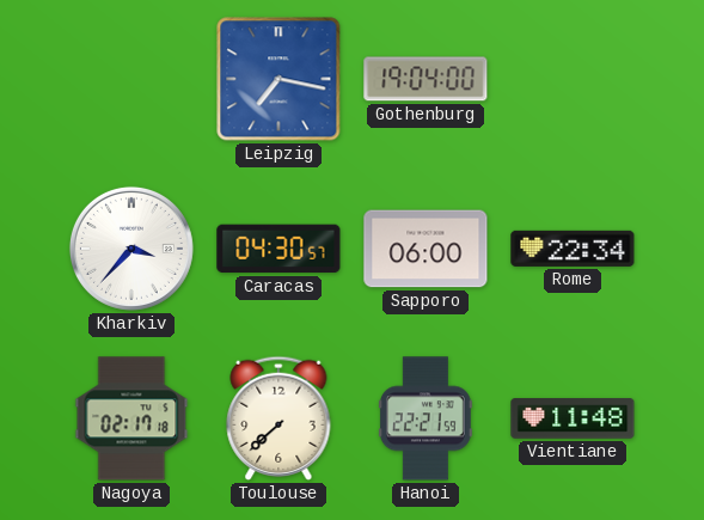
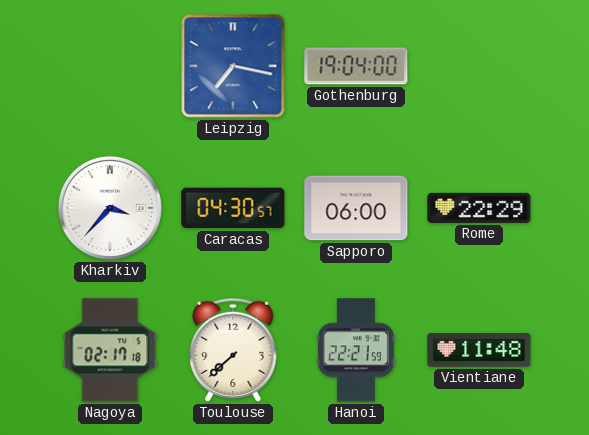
Rome: 22:34 -> 22:29
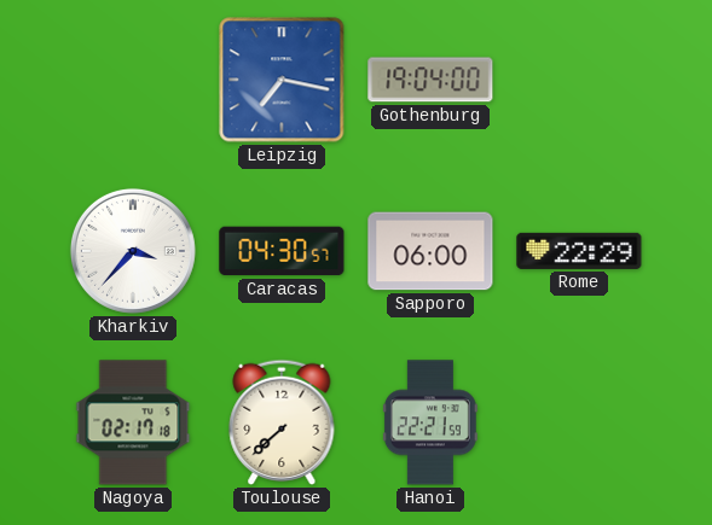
Vientiane: 11:48 -> none
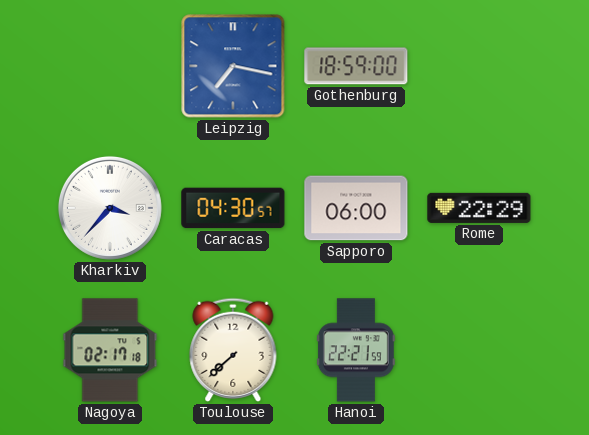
Gothenburg: 19:04 -> 18:59
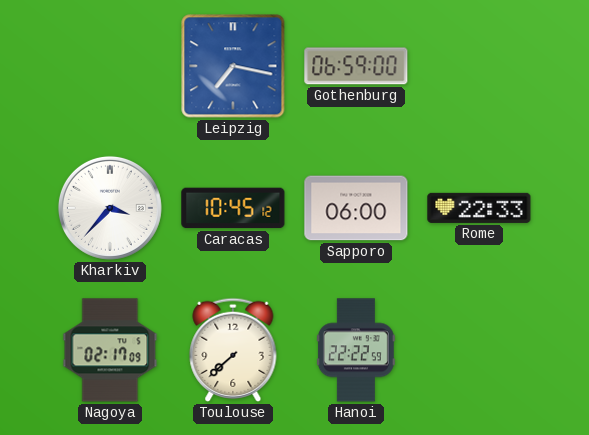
Gothenburg: 18:59 -> 06:59
Caracas: 04:30 -> 10:45
Rome: 22:29 -> 22:33
Nagoya: 02:17:18 -> 02:17:09
Hanoi: 22:21 -> 22:22
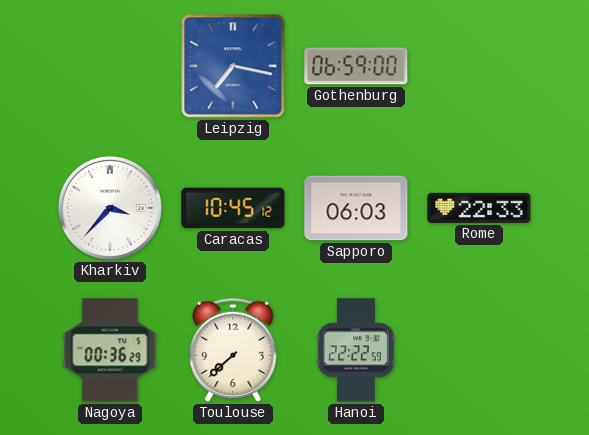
Sapporo: 06:00 -> 06:03
Nagoya: 02:17 -> 00:36
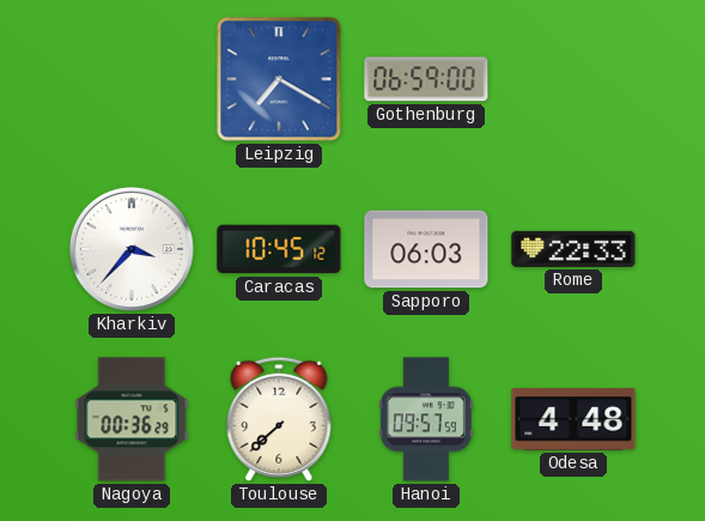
Leipzig: 7:17 -> 7:20
Hanoi: 22:22 -> 09:57
Odesa: none -> 4:48
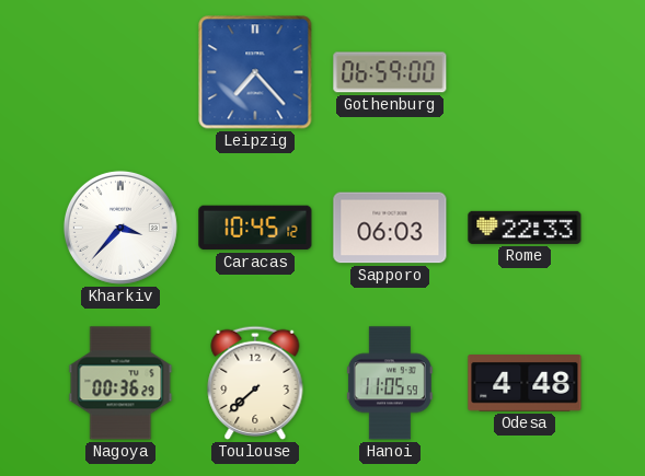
Leipzig: 7:20 -> 7:23
Hanoi: 09:57 -> 11:05
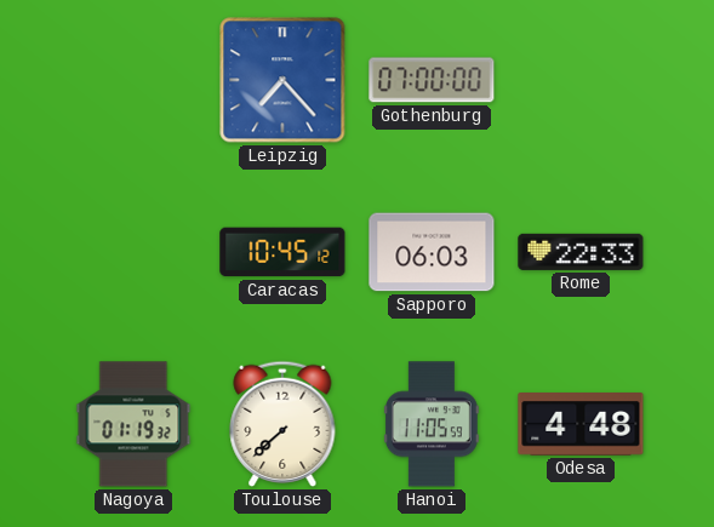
Gothenburg: 06:59 -> 07:00
Kharkiv: 3:37 -> none
Nagoya: 00:36 -> 01:19
